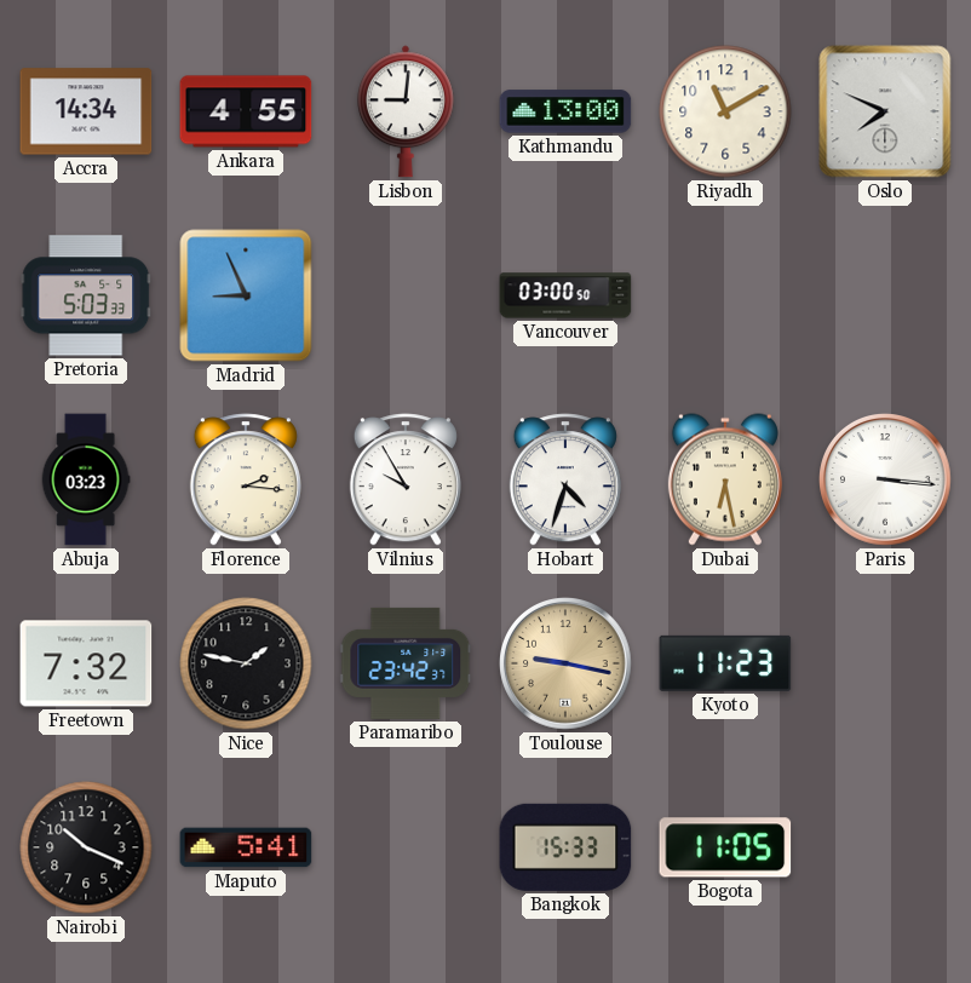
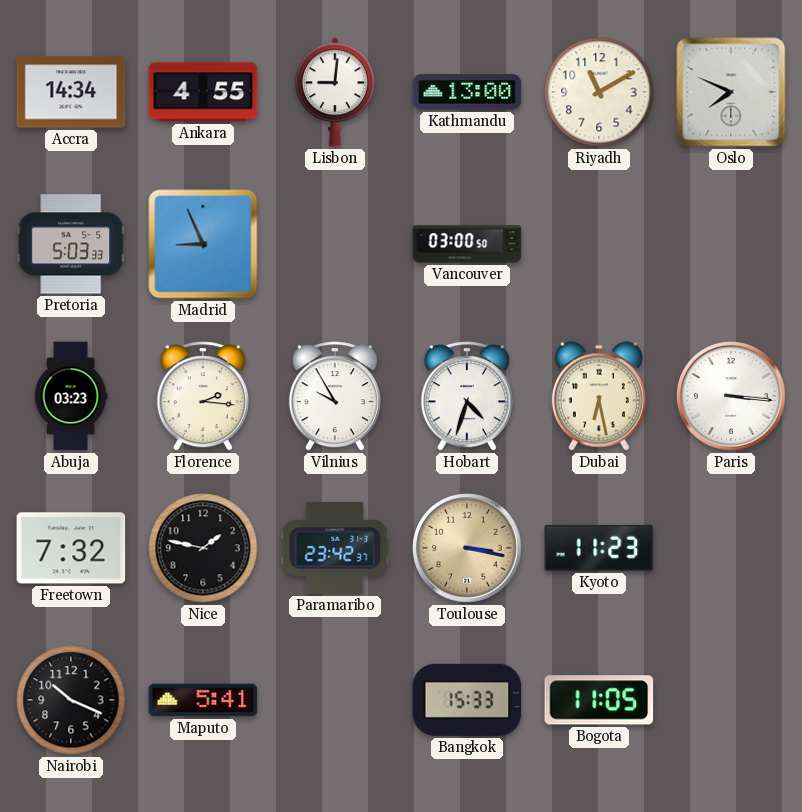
Toulouse: 9:17 -> 3:17
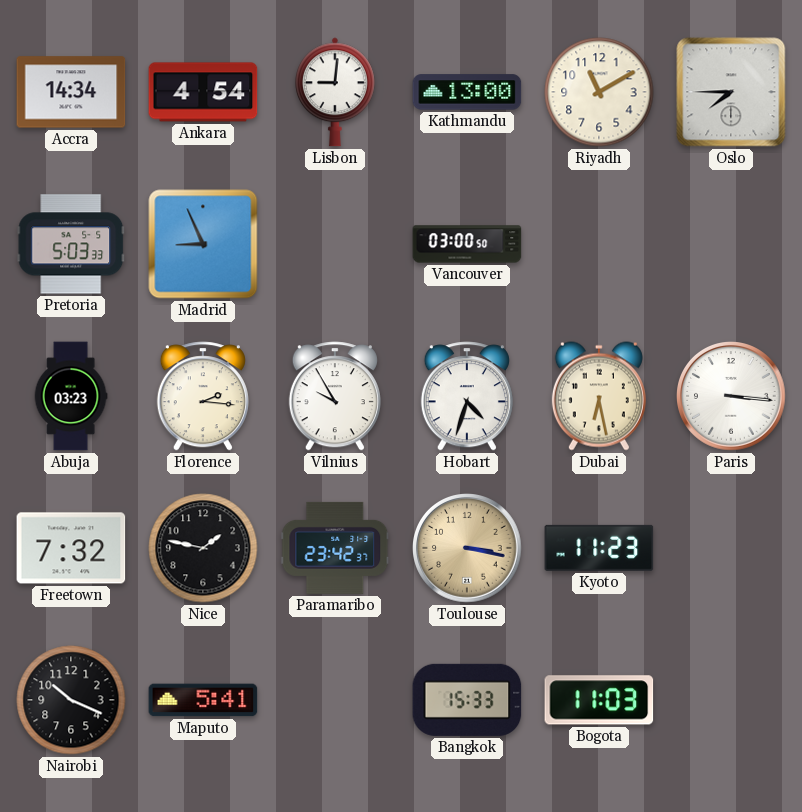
Ankara: 4:55 -> 4:54
Oslo: 7:49 -> 7:45
Bogota: 11:05 -> 11:03
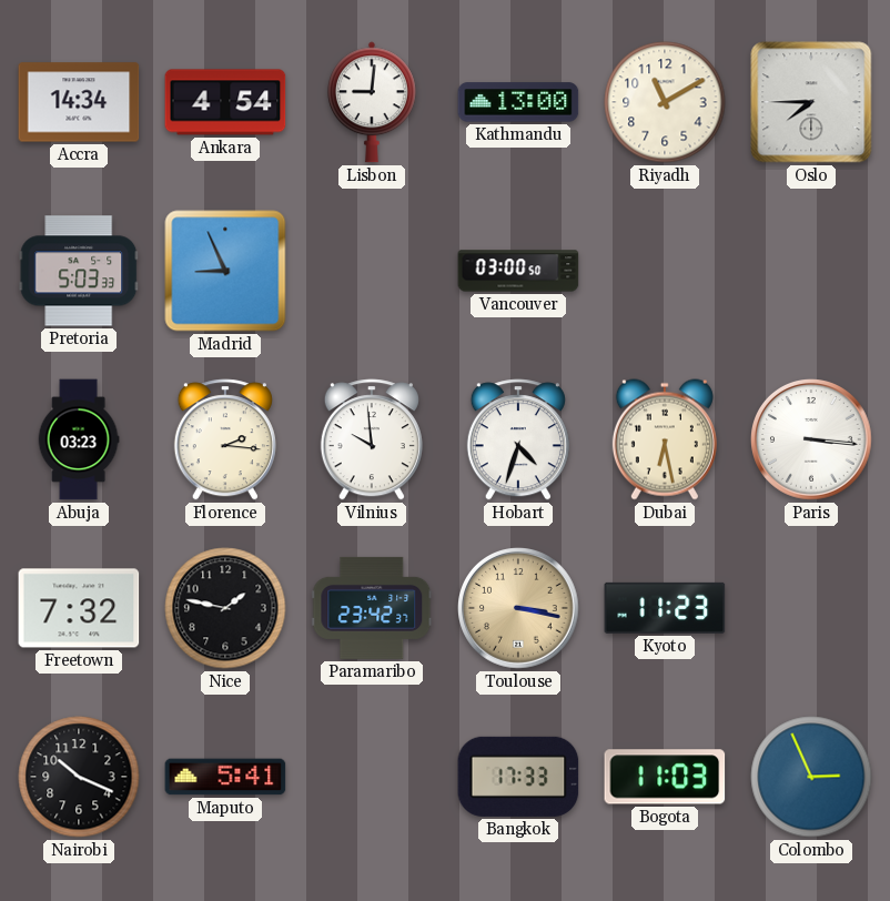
Vilnius: 9:55 -> 9:59
Bangkok: 15:33 -> 17:33
Colombo: none -> 2:56
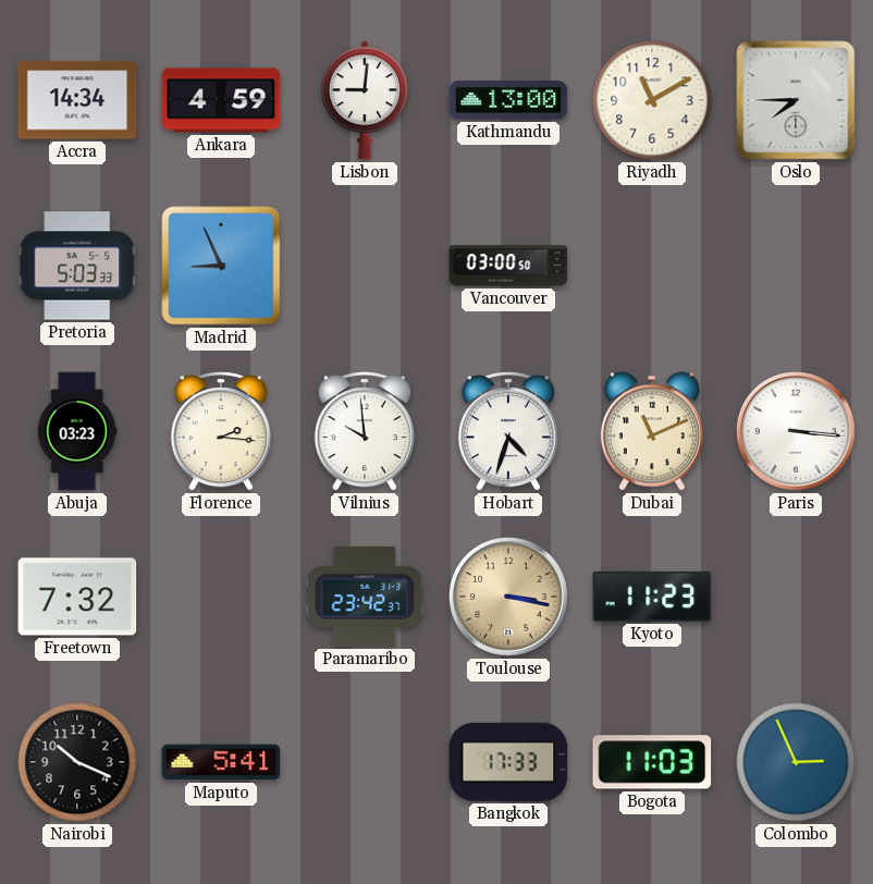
Ankara: 4:54 -> 4:59
Dubai: 6:28 -> 11:11
Nice: 1:47 -> none
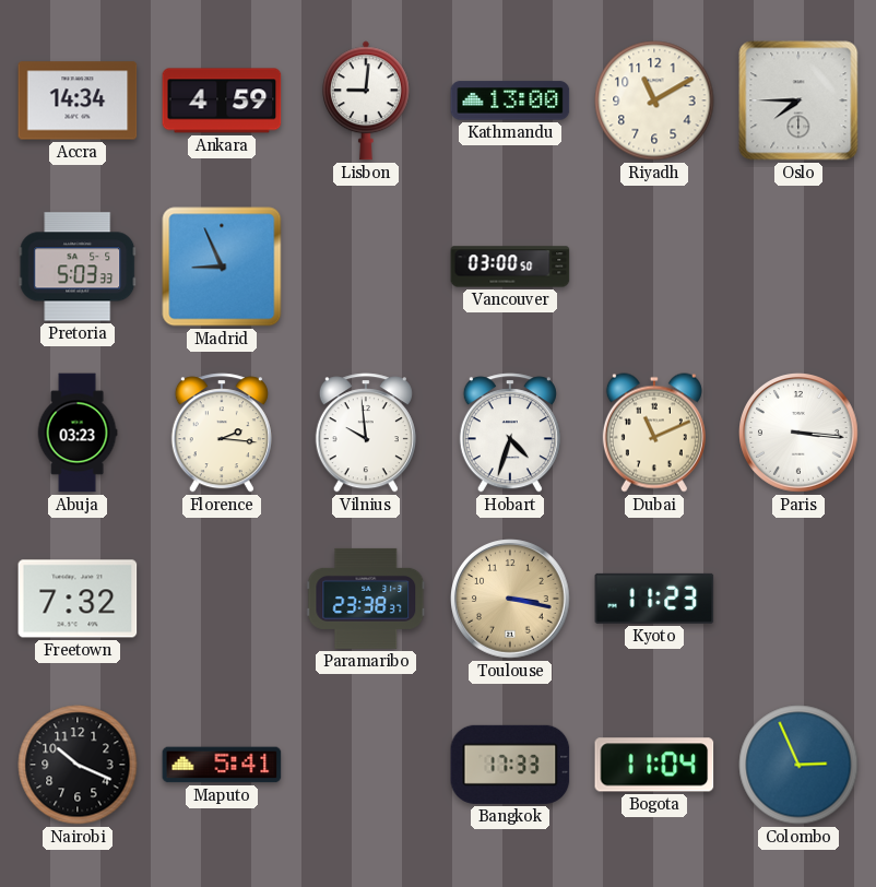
Paramaribo: 23:42 -> 23:38
Bogota: 11:03 -> 11:04
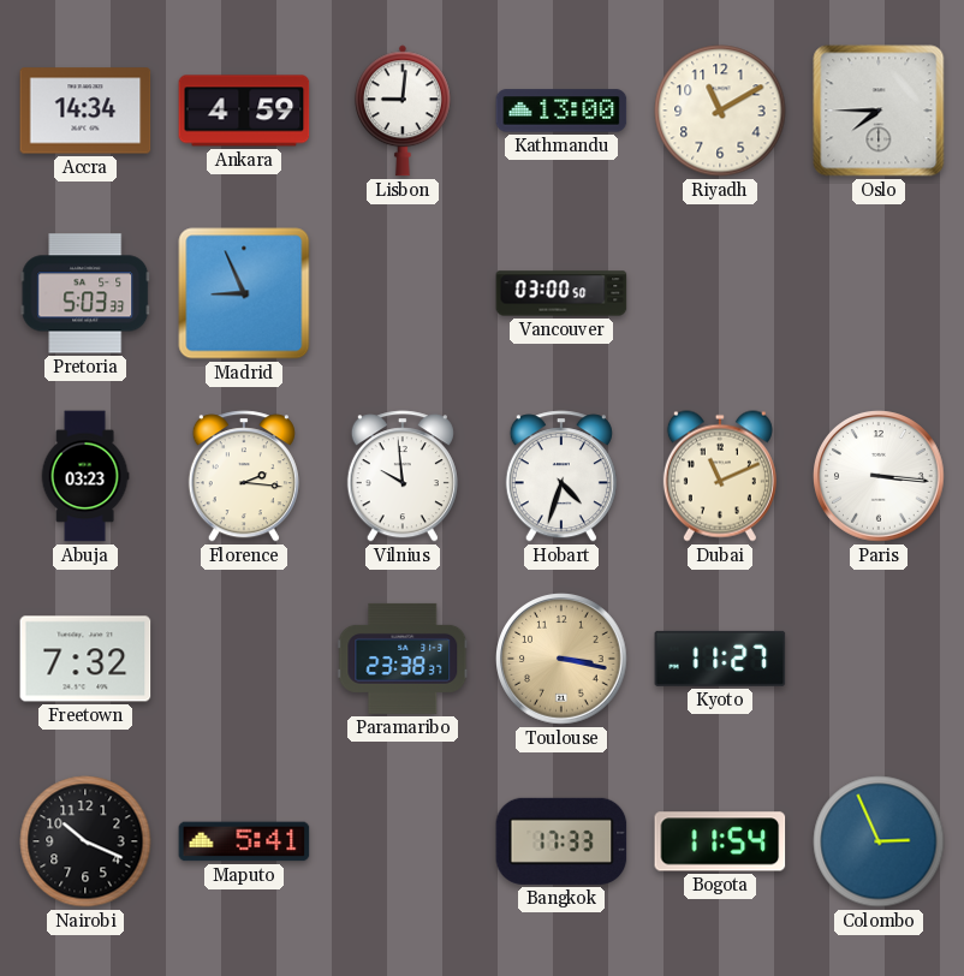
Kyoto: 11:23 -> 11:27
Bogota: 11:04 -> 11:54
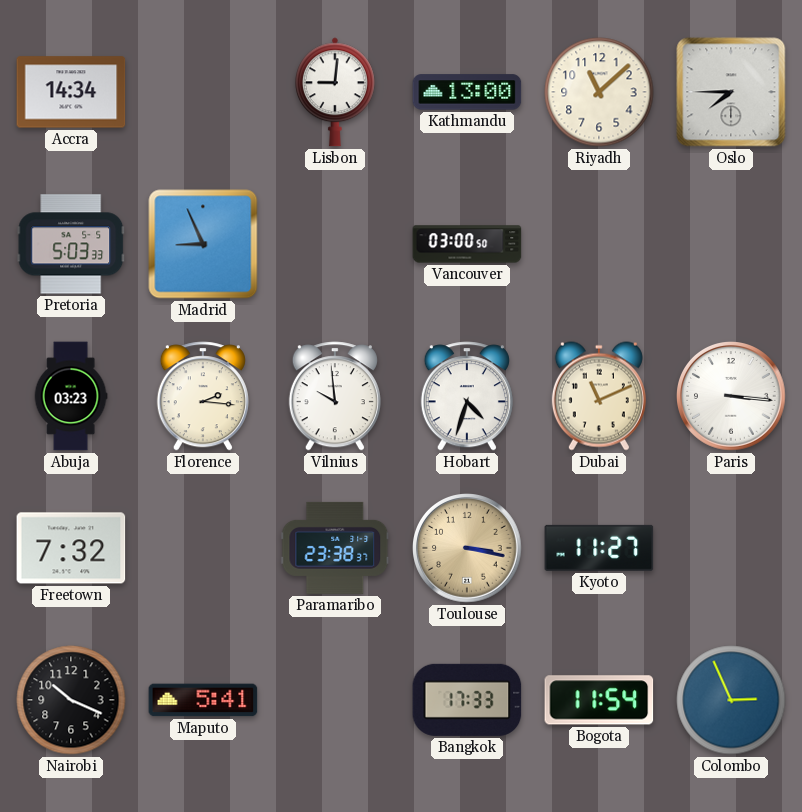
Ankara: 4:59 -> none
Riyadh: 11:10 -> 11:08
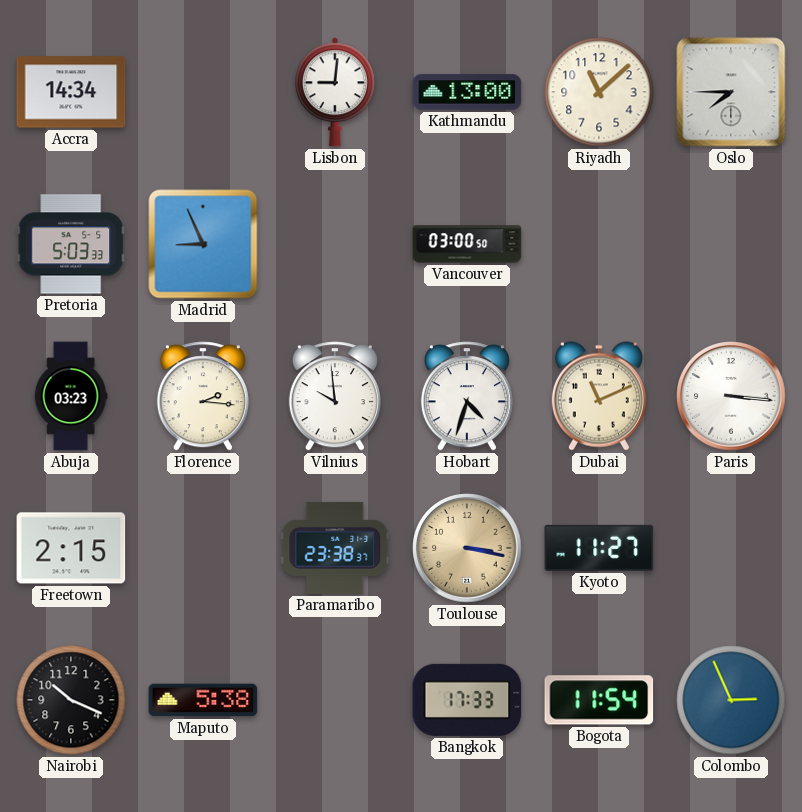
Freetown: 7:32 -> 2:15
Maputo: 5:41 -> 5:38
